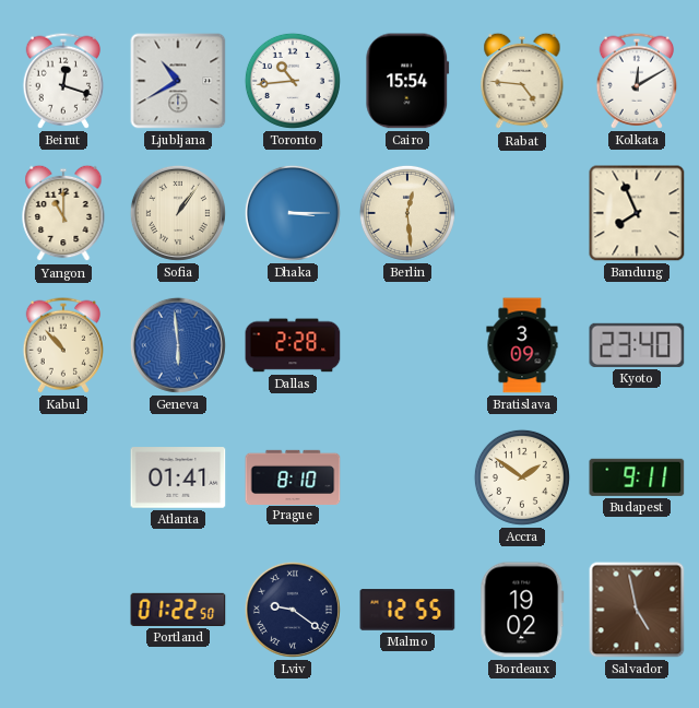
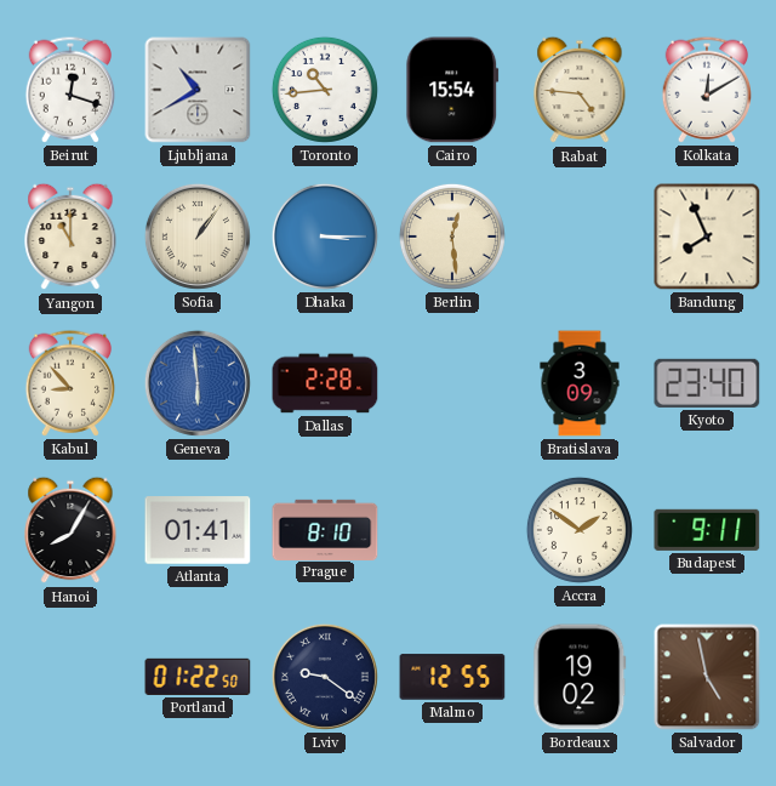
Kabul: 10:53 -> 8:53
Hanoi: none -> 8:05
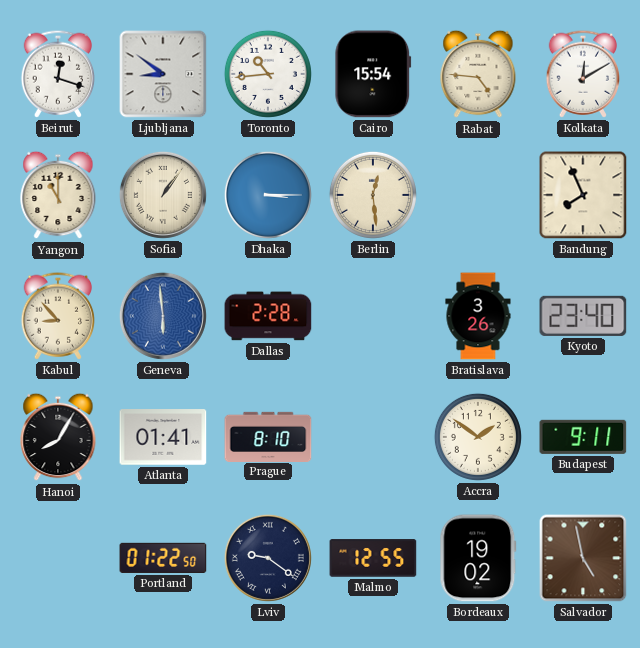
Ljubljana: 10:40 -> 8:51
Bratislava: 3:09 -> 3:26
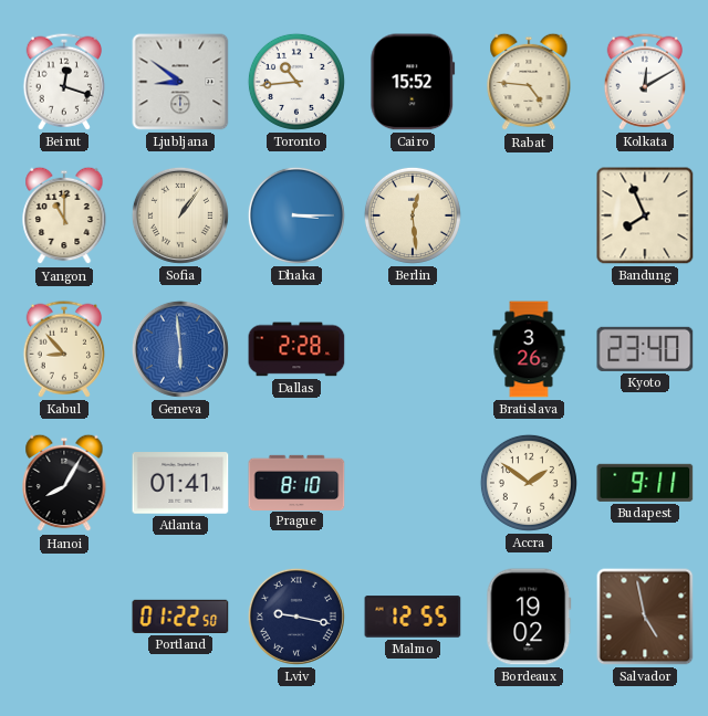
Cairo: 15:54 -> 15:52
Lviv: 9:21 -> 9:17
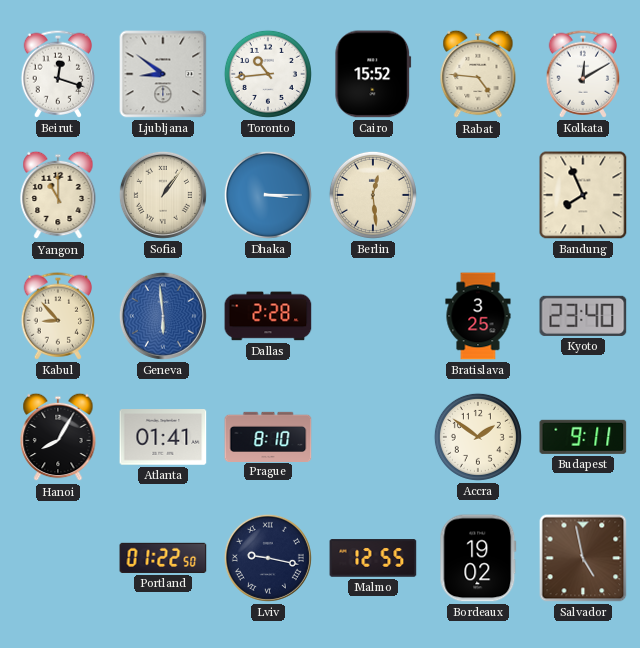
Bratislava: 3:26 -> 3:25
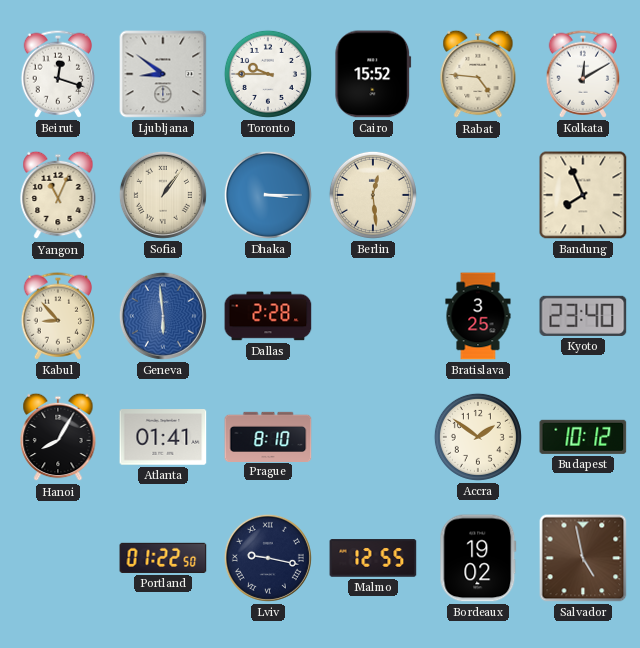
Toronto: 10:44 -> 9:45
Yangon: 11:00 -> 11:04
Budapest: 9:11 -> 10:12
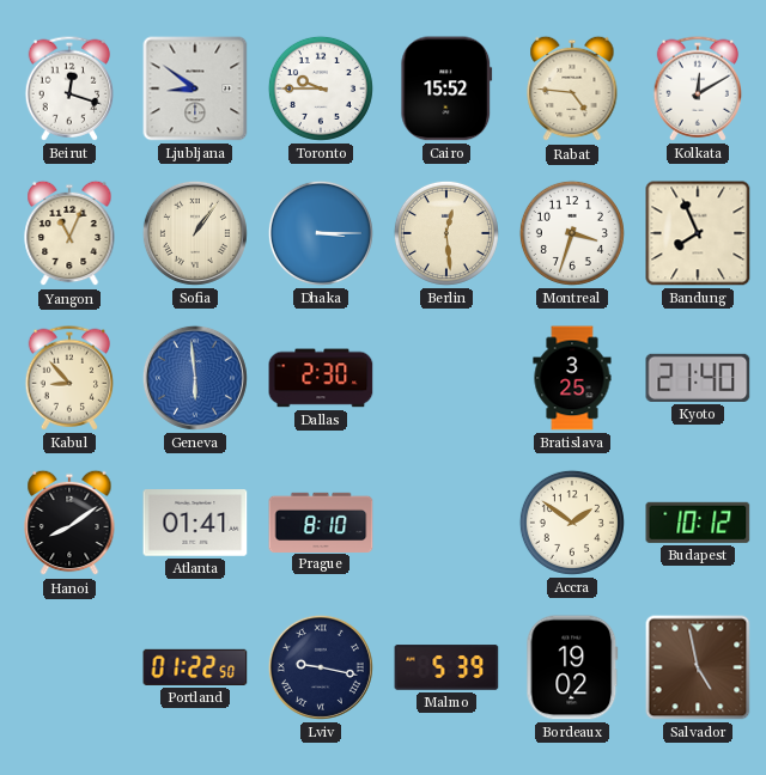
Montreal: none -> 3:33
Dallas: 2:28 -> 2:30
Kyoto: 23:40 -> 21:40
Hanoi: 8:05 -> 8:09
Malmo: 12:55 -> 5:39
